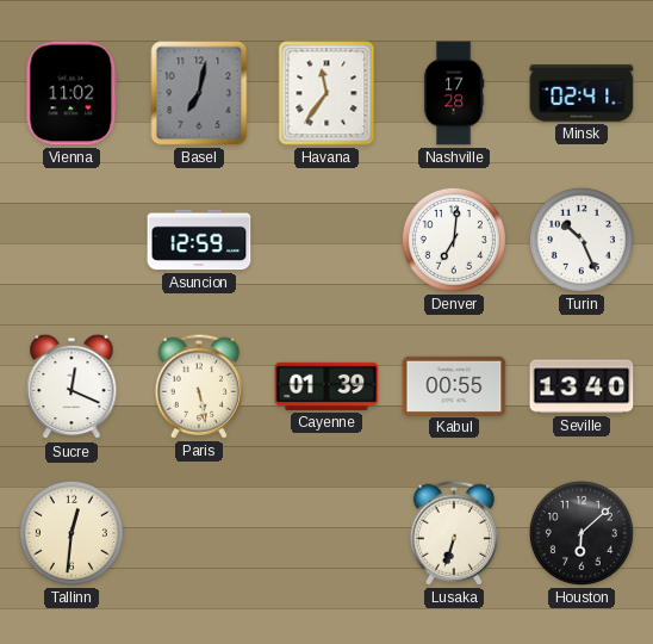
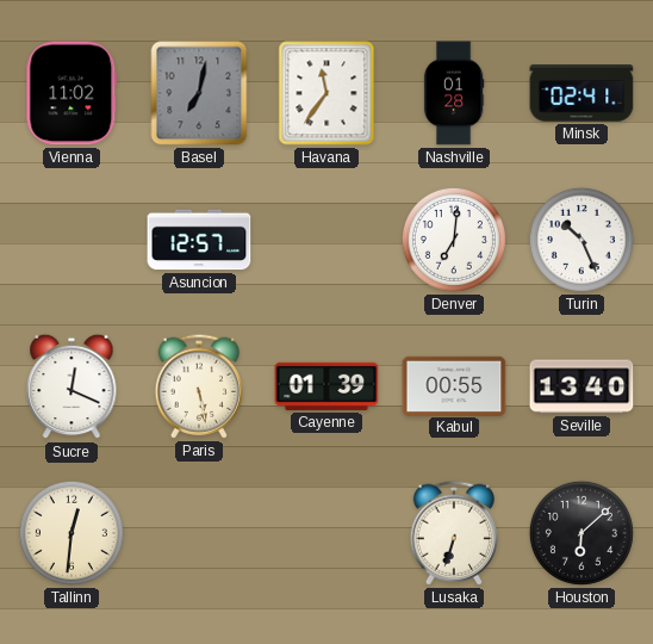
Nashville: 17:28 -> 01:28
Asuncion: 12:59 -> 12:57
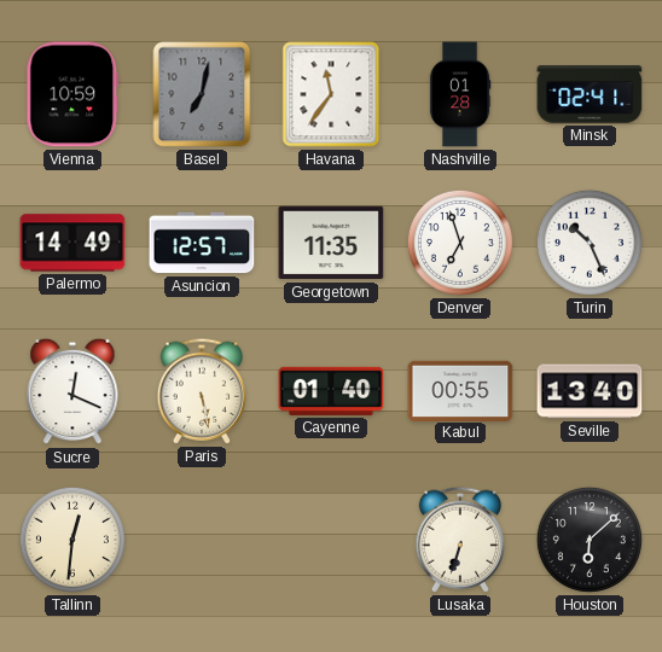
Vienna: 11:02 -> 10:59
Palermo: none -> 14:49
Georgetown: none -> 11:35
Denver: 7:01 -> 6:57
Cayenne: 01:39 -> 01:40
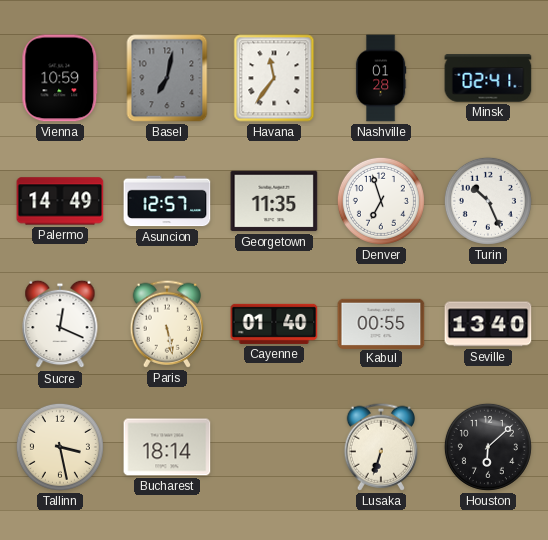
Tallinn: 12:31 -> 3:28
Bucharest: none -> 18:14
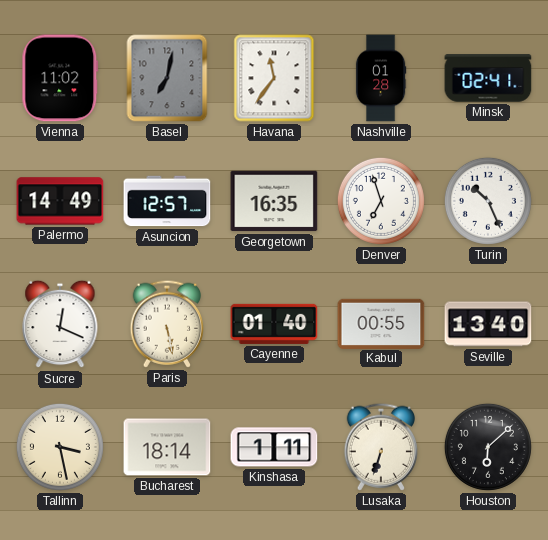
Vienna: 10:59 -> 11:02
Georgetown: 11:35 -> 16:35
Kinshasa: none -> 1:11
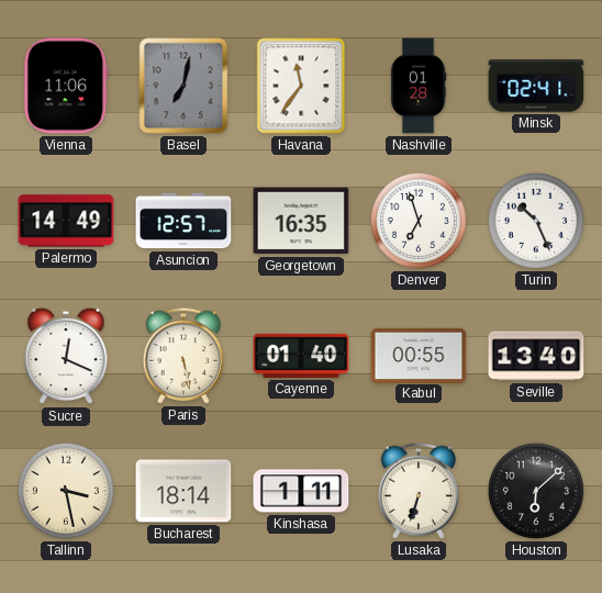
Vienna: 11:02 -> 11:06
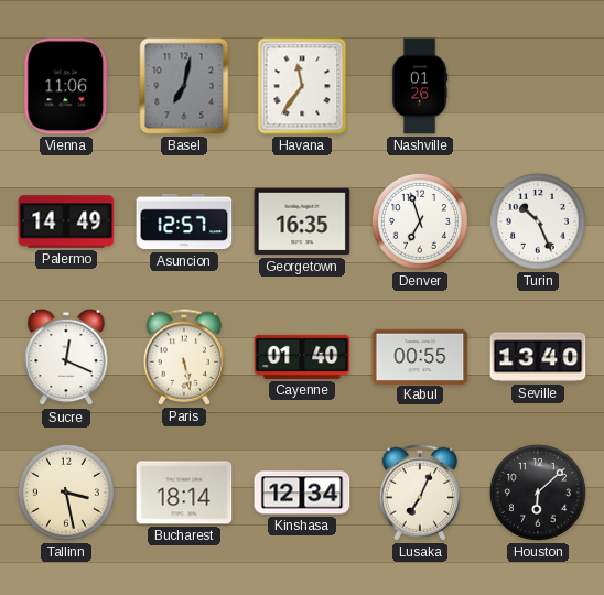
Nashville: 01:28 -> 01:26
Minsk: 02:41 -> none
Kinshasa: 1:11 -> 12:34
Lusaka: 6:33 -> 7:04
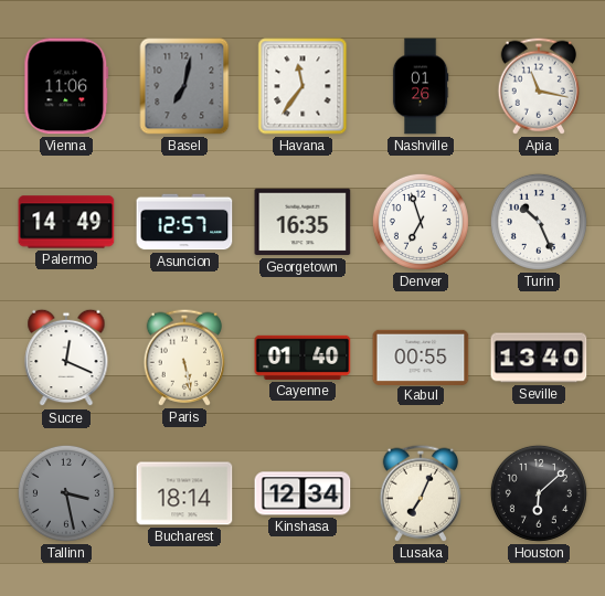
Apia: none -> 11:17
Tallinn dial: cream -> grey
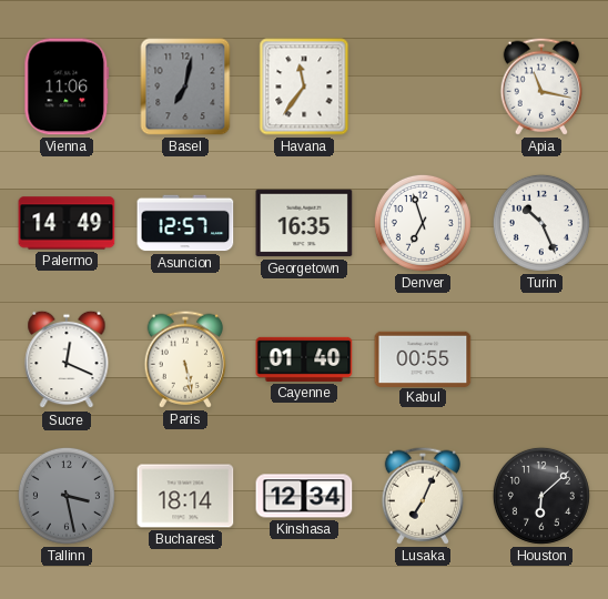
Nashville: 01:26 -> none
Seville: 13:40 -> none
